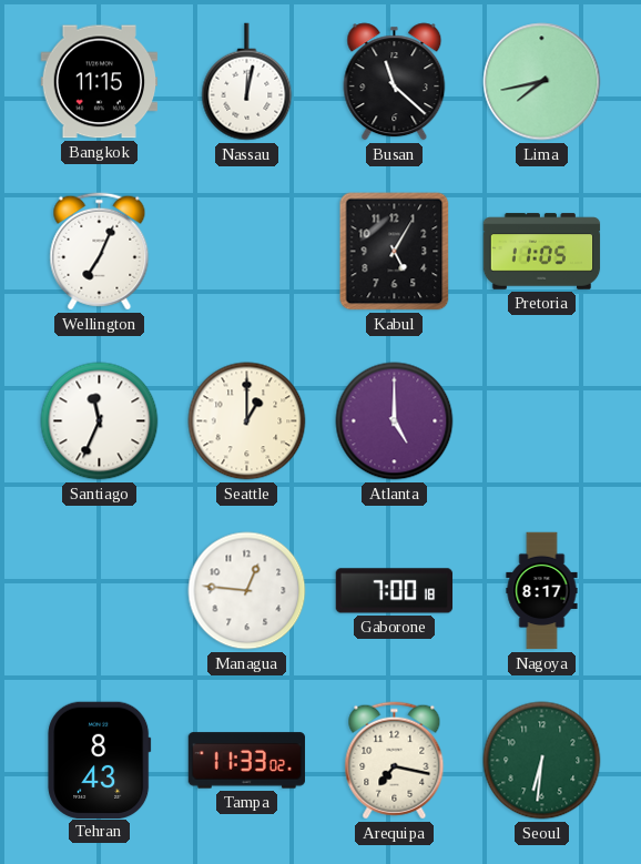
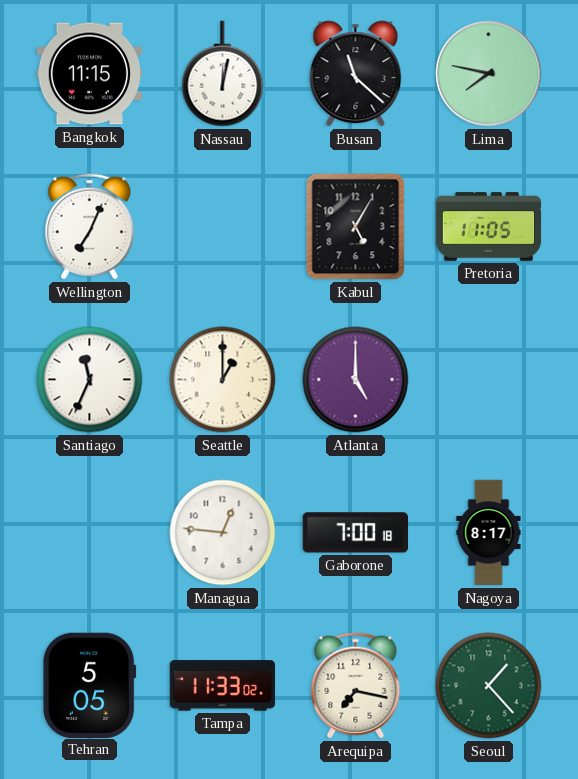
Lima: 7:43 -> 7:47
Tehran: 8:43 -> 5:05
Seoul: 6:31 -> 1:23
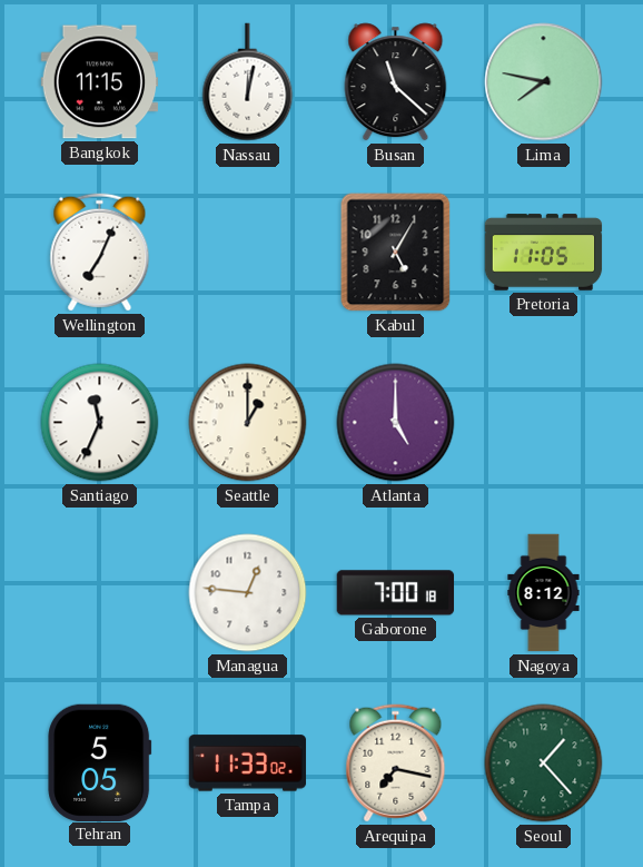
Nagoya: 8:17 -> 8:12
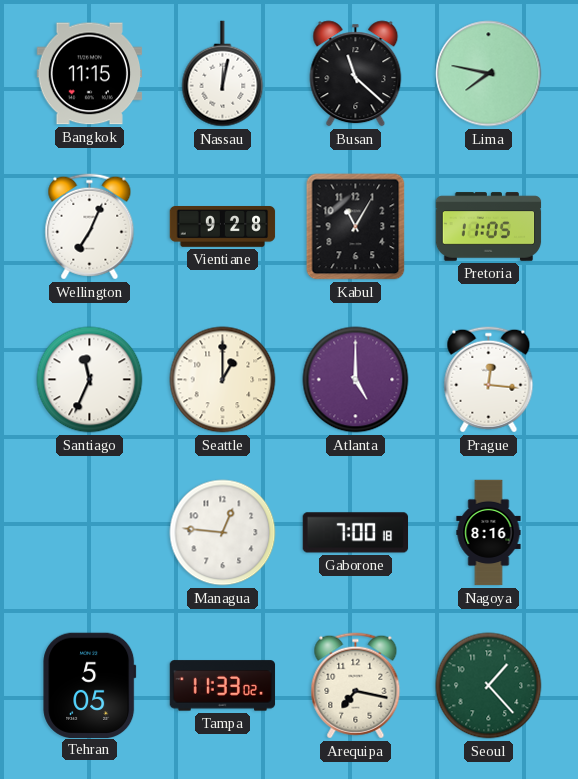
Vientiane: none -> 9:28
Kabul: 5:05 -> 11:05
Prague: none -> 12:16
Nagoya: 8:12 -> 8:16
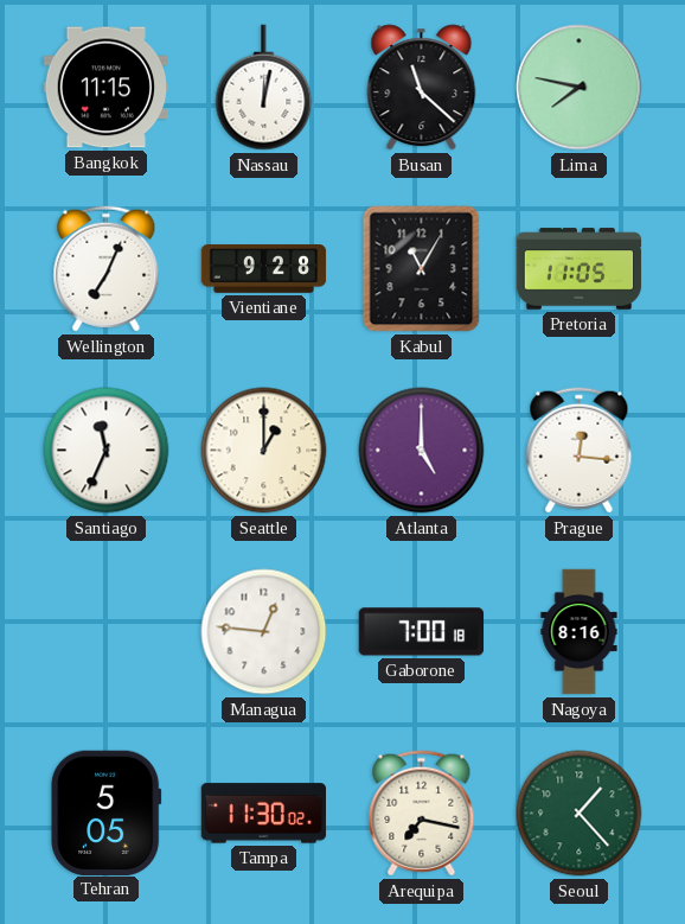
Tampa: 11:33 -> 11:30
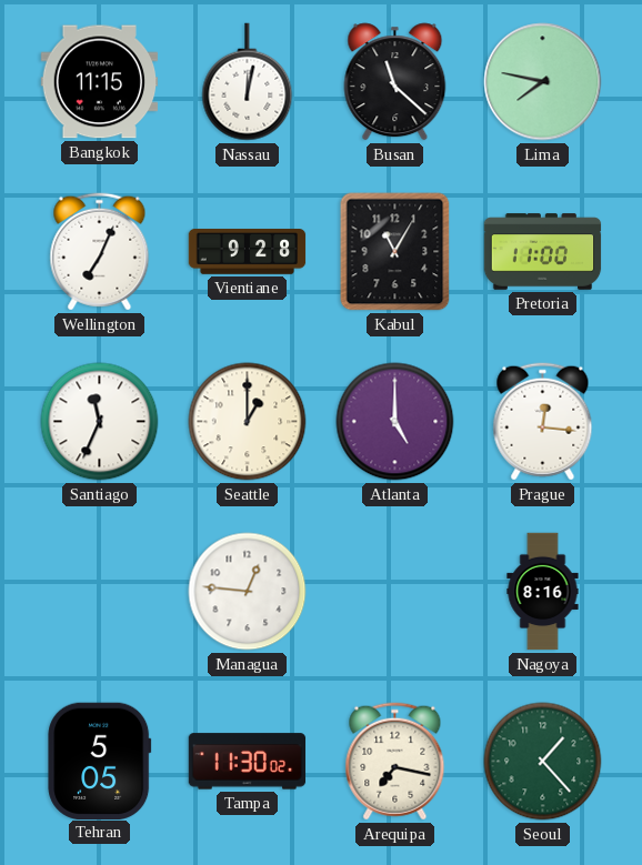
Pretoria: 11:05 -> 11:00
Gaborone: 7:00 -> none
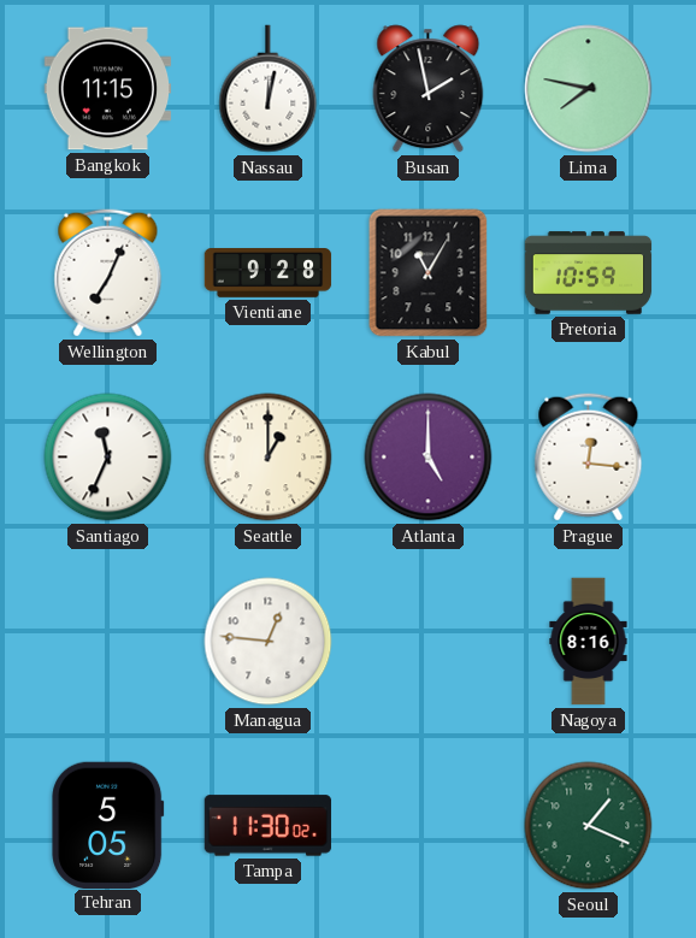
Busan: 11:22 -> 1:58
Pretoria: 11:00 -> 10:59
Arequipa: 7:17 -> none
Seoul: 1:23 -> 1:19
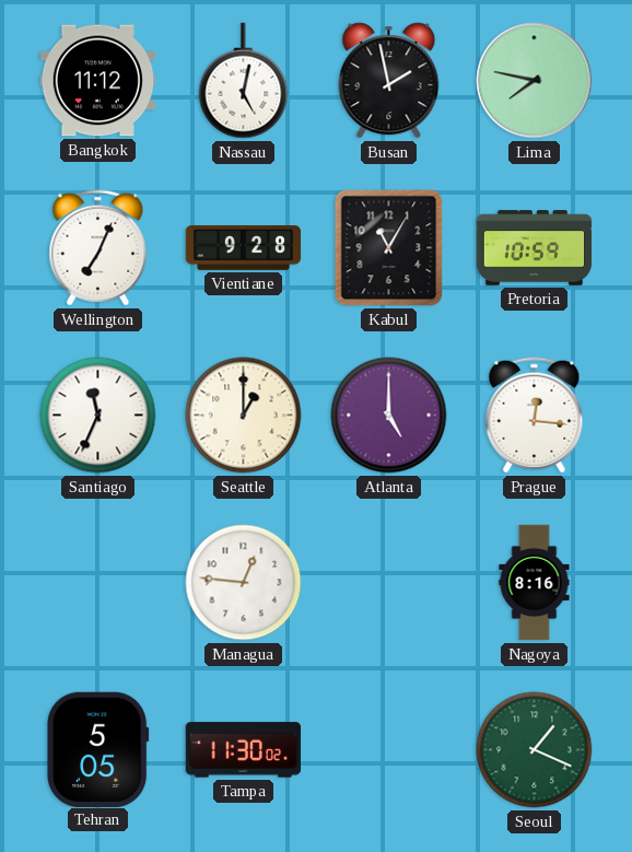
Bangkok: 11:15 -> 11:12
Nassau: 12:02 -> 5:02
